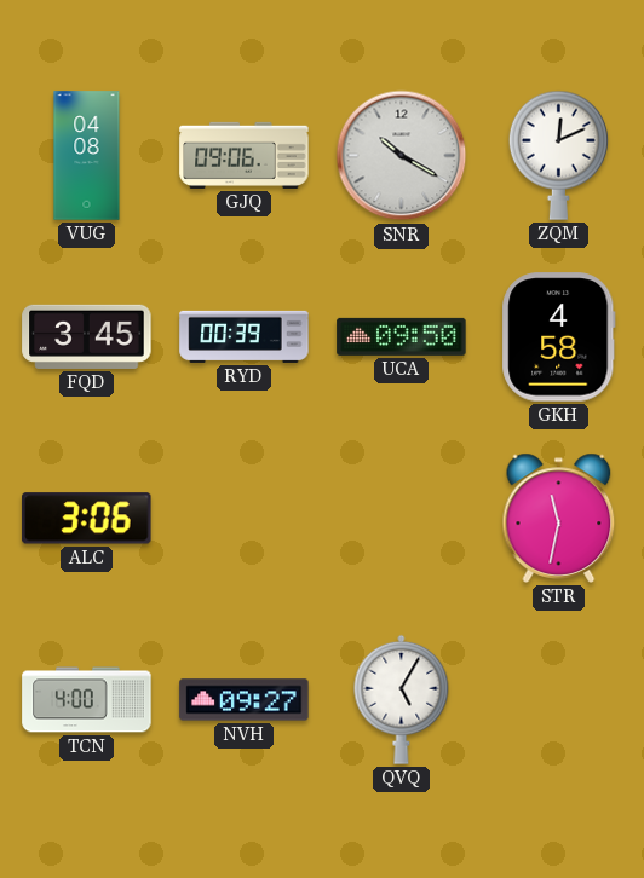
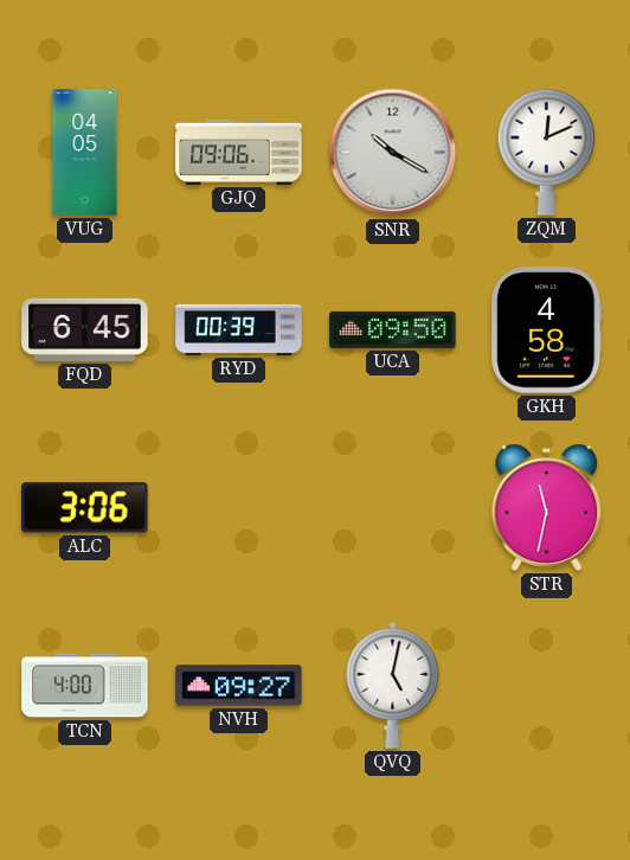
VUG: 04:08 -> 04:05
FQD: 3:45 -> 6:45
QVQ: 5:05 -> 5:02
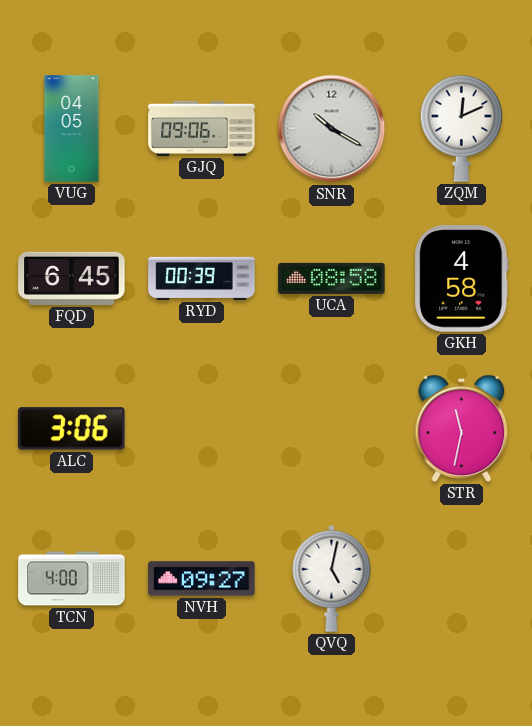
UCA: 09:50 -> 08:58
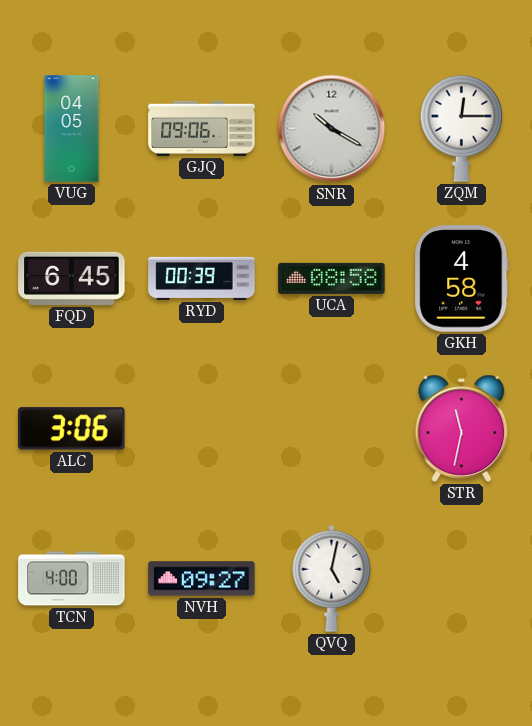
ZQM: 12:11 -> 12:15
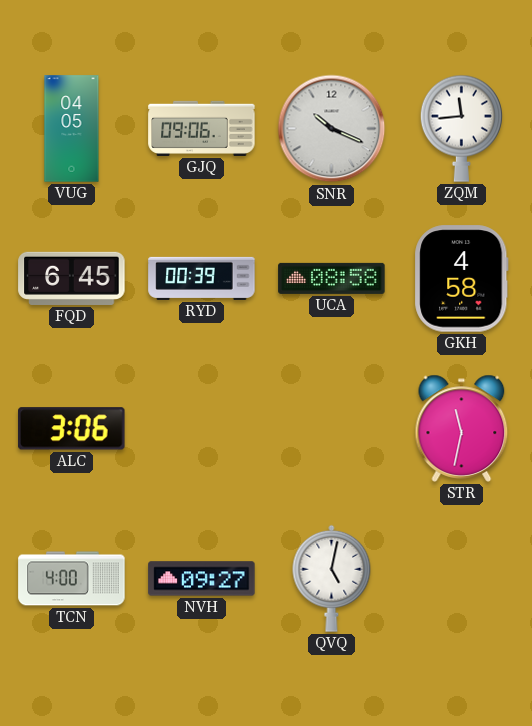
SNR: 10:20 -> 10:19
ZQM: 12:15 -> 11:44
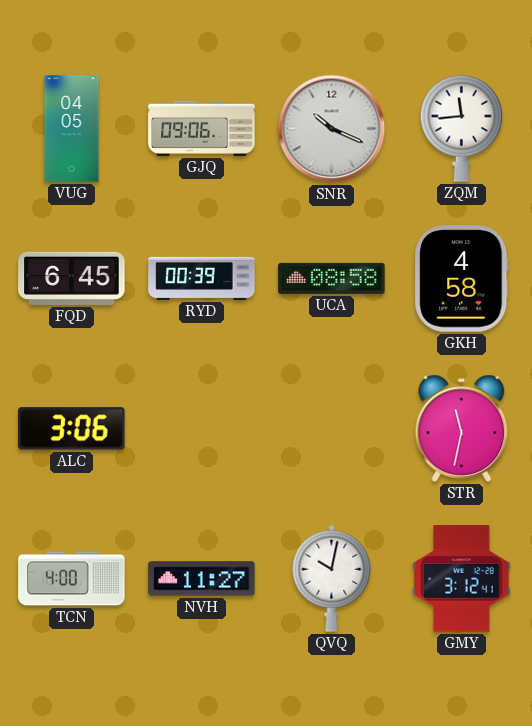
NVH: 09:27 -> 11:27
QVQ: 5:02 -> 10:02
GMY: none -> 3:12
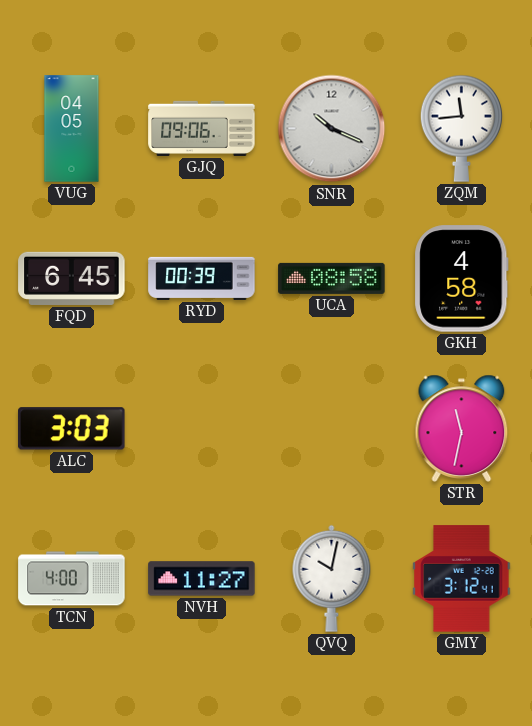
ALC: 3:06 -> 3:03
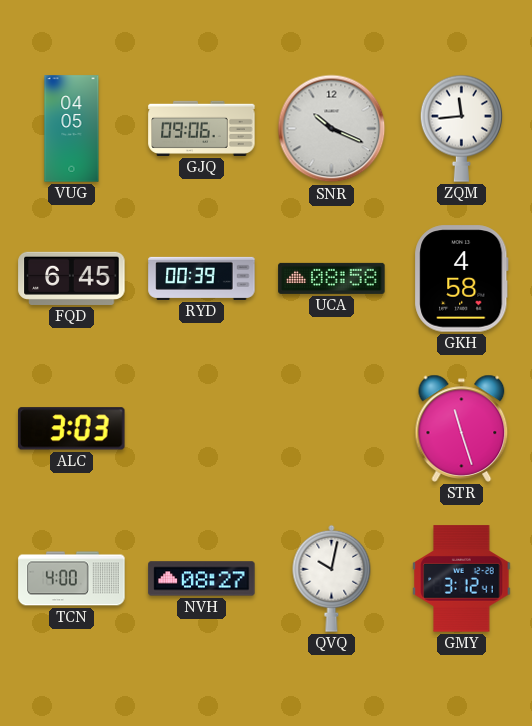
STR: 11:32 -> 11:27
NVH: 11:27 -> 08:27
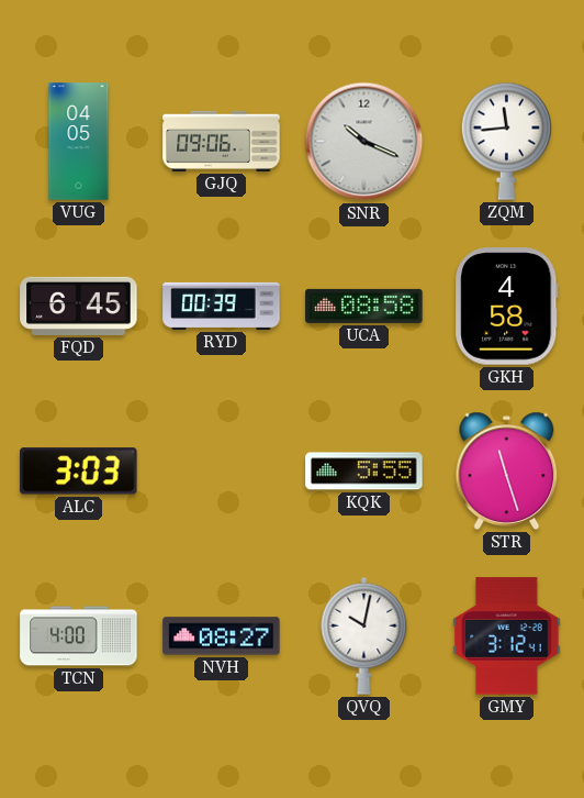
KQK: none -> 5:55
